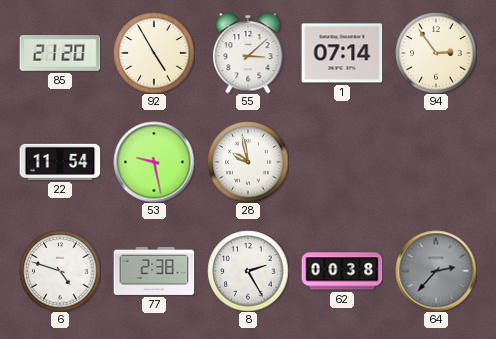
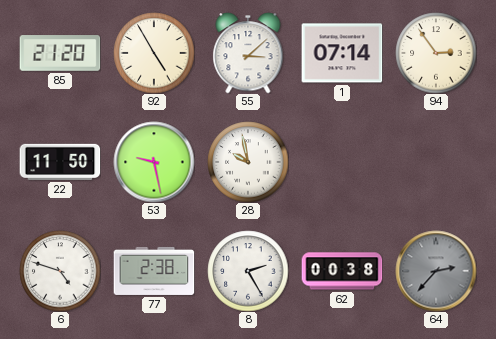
22: 11:54 -> 11:50
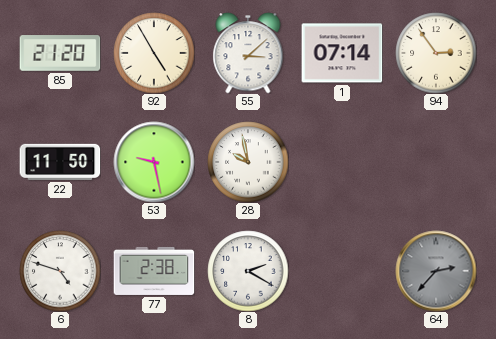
8: 2:25 -> 2:20
62: 00:38 -> none
